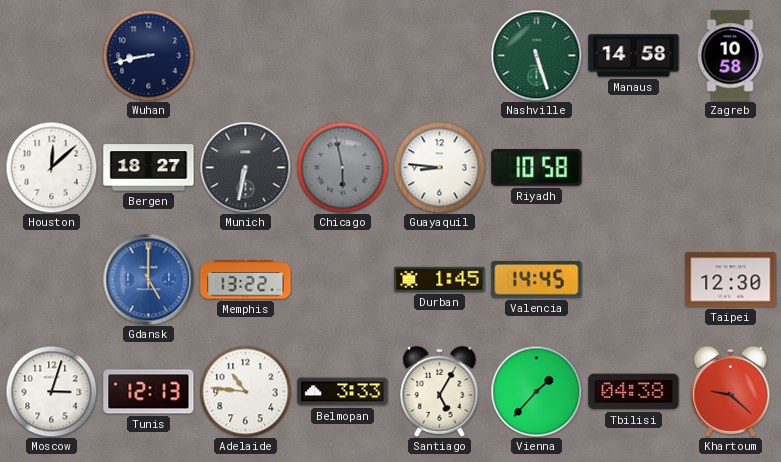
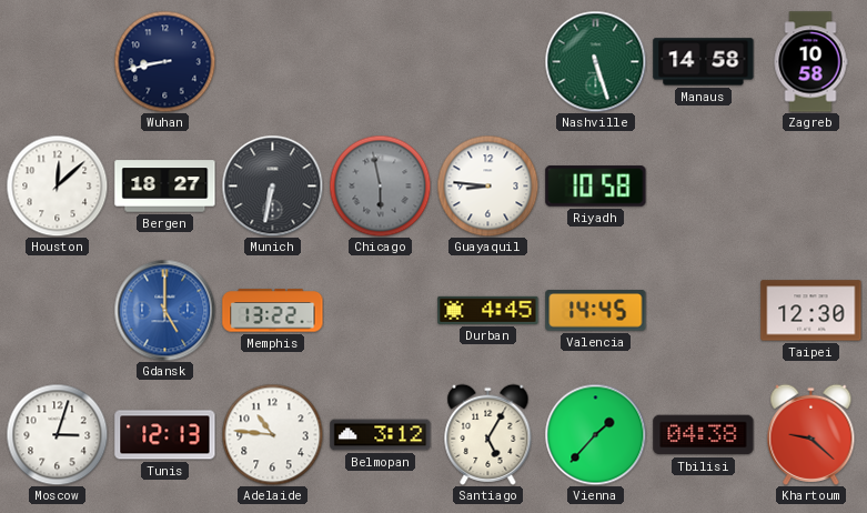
Durban: 1:45 -> 4:45
Belmopan: 3:33 -> 3:12
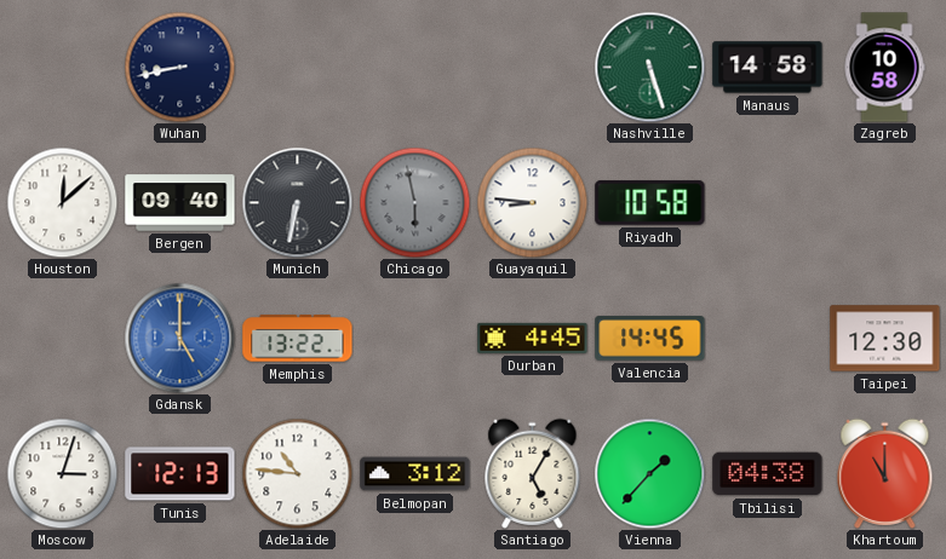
Bergen: 18:27 -> 09:40
Khartoum: 9:22 -> 11:00
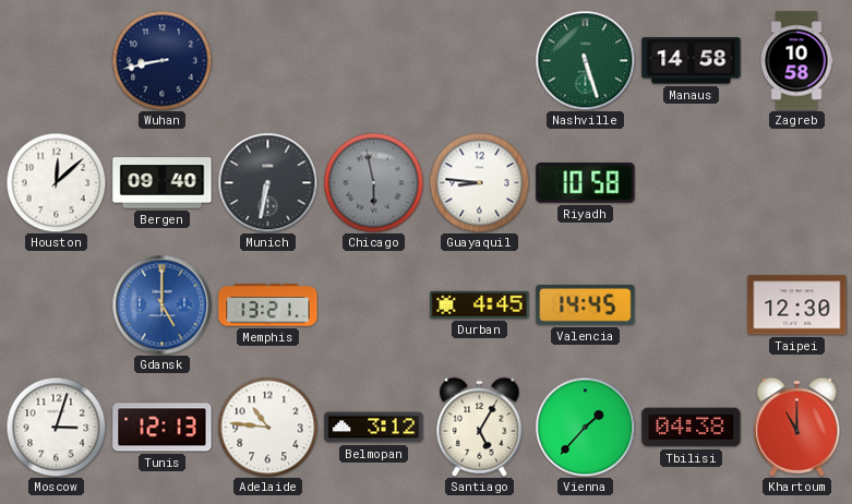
Memphis: 13:22 -> 13:21
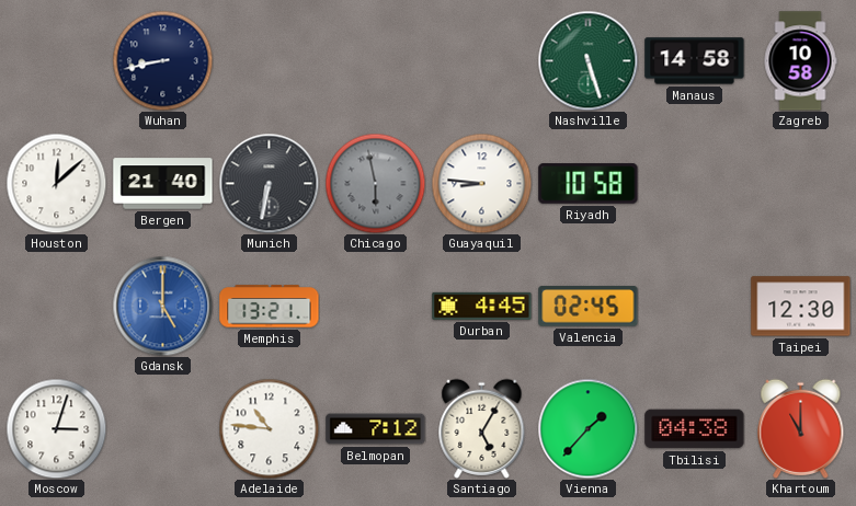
Bergen: 09:40 -> 21:40
Valencia: 14:45 -> 02:45
Tunis: 12:13 -> none
Belmopan: 3:12 -> 7:12
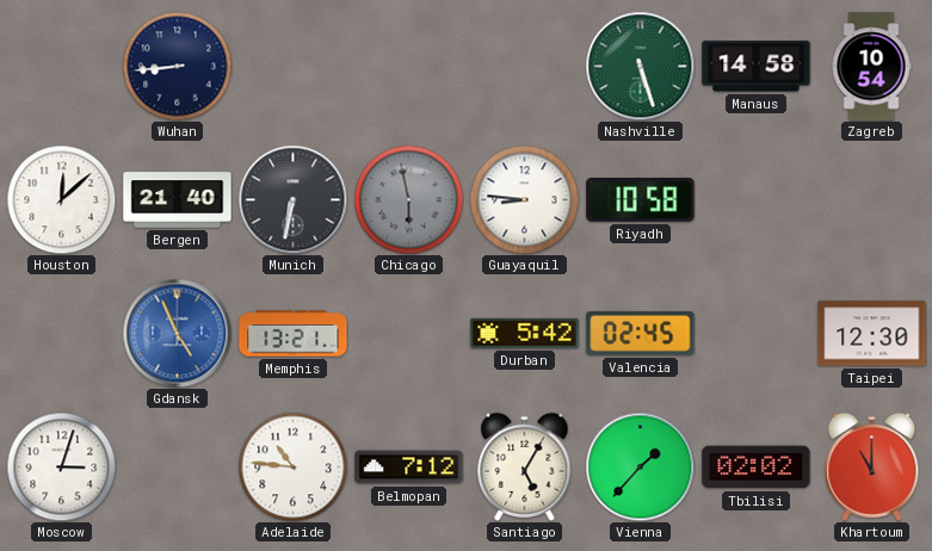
Wuhan: 8:43 -> 8:44
Zagreb: 10:58 -> 10:54
Gdansk: 5:00 -> 4:56
Durban: 4:45 -> 5:42
Tbilisi: 04:38 -> 02:02
